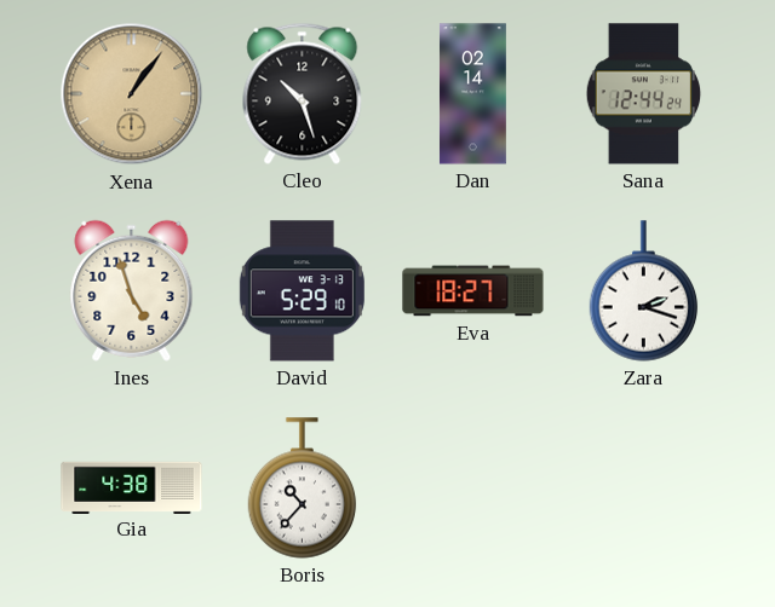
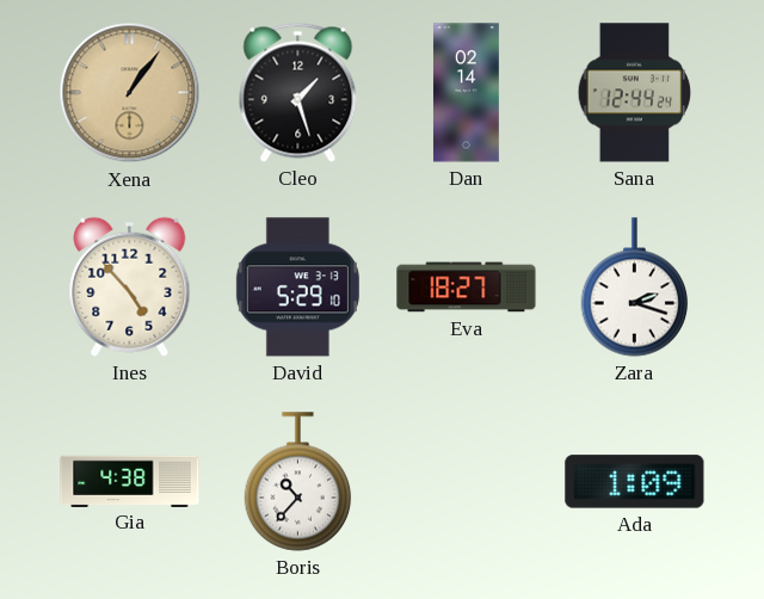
Cleo: 10:27 -> 1:27
Ines: 4:57 -> 4:53
Ada: none -> 1:09
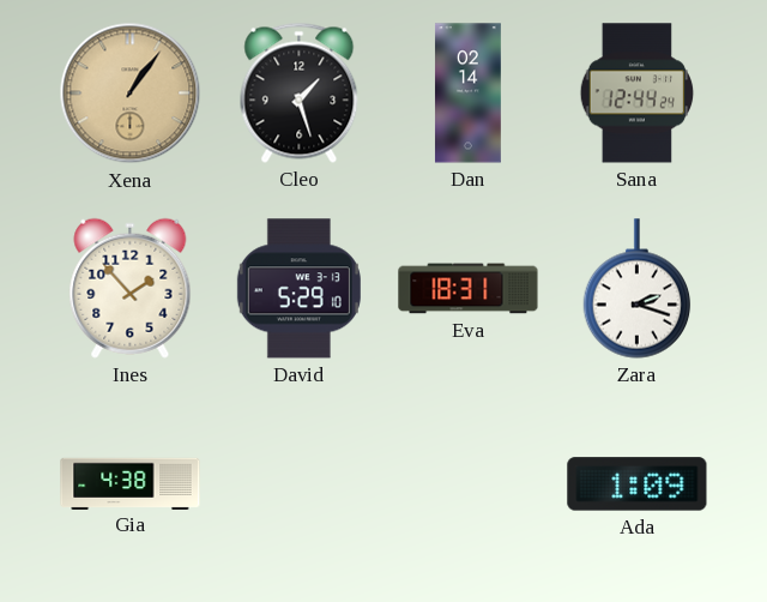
Ines: 4:53 -> 1:53
Eva: 18:27 -> 18:31
Boris: 10:37 -> none
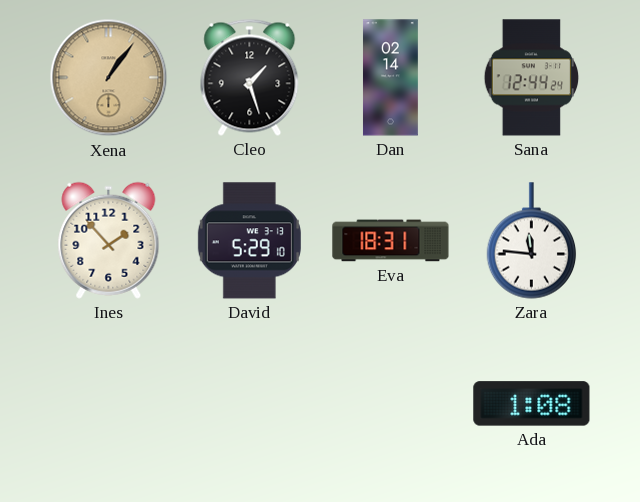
Zara: 2:18 -> 11:46
Gia: 4:38 -> none
Ada: 1:09 -> 1:08
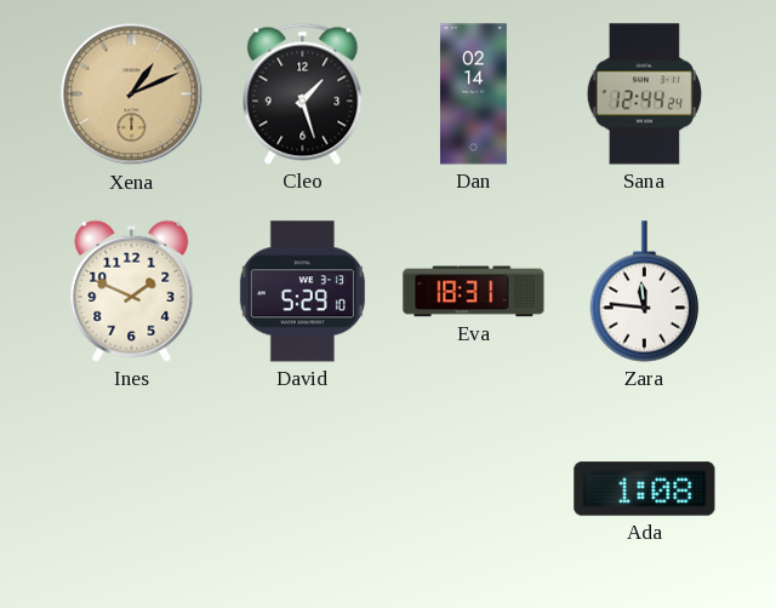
Xena: 1:06 -> 1:11
Ines: 1:53 -> 1:49
